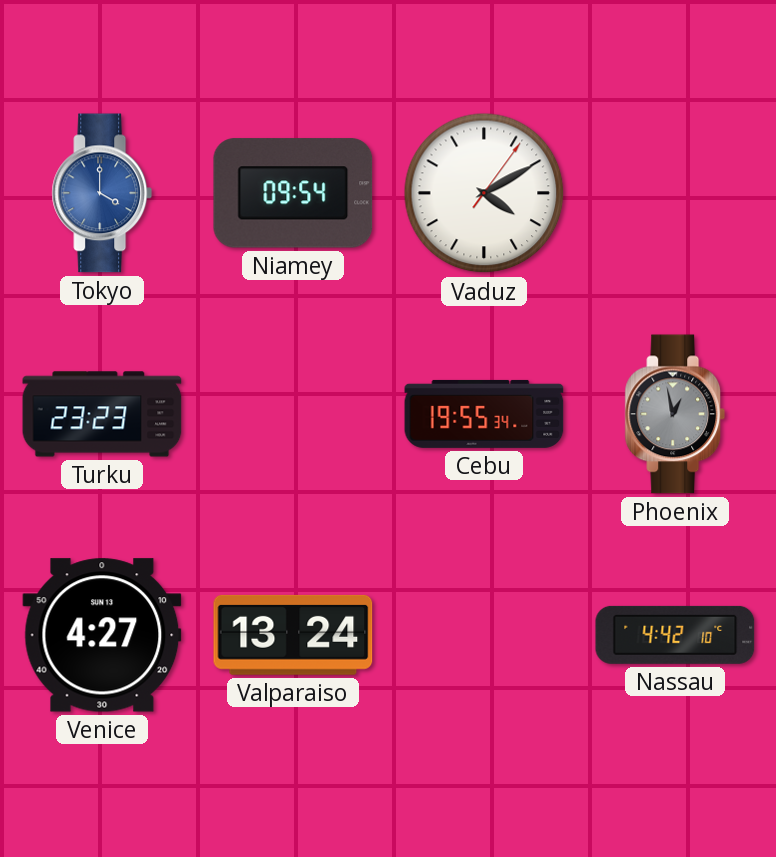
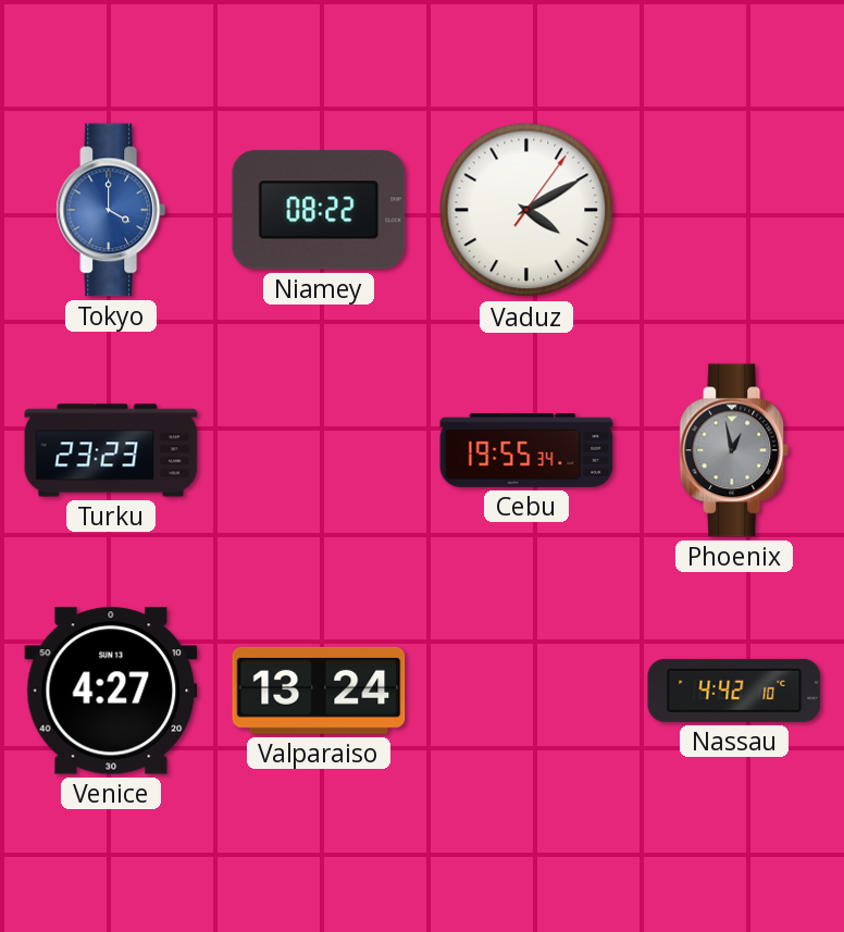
Niamey: 09:54 -> 08:22
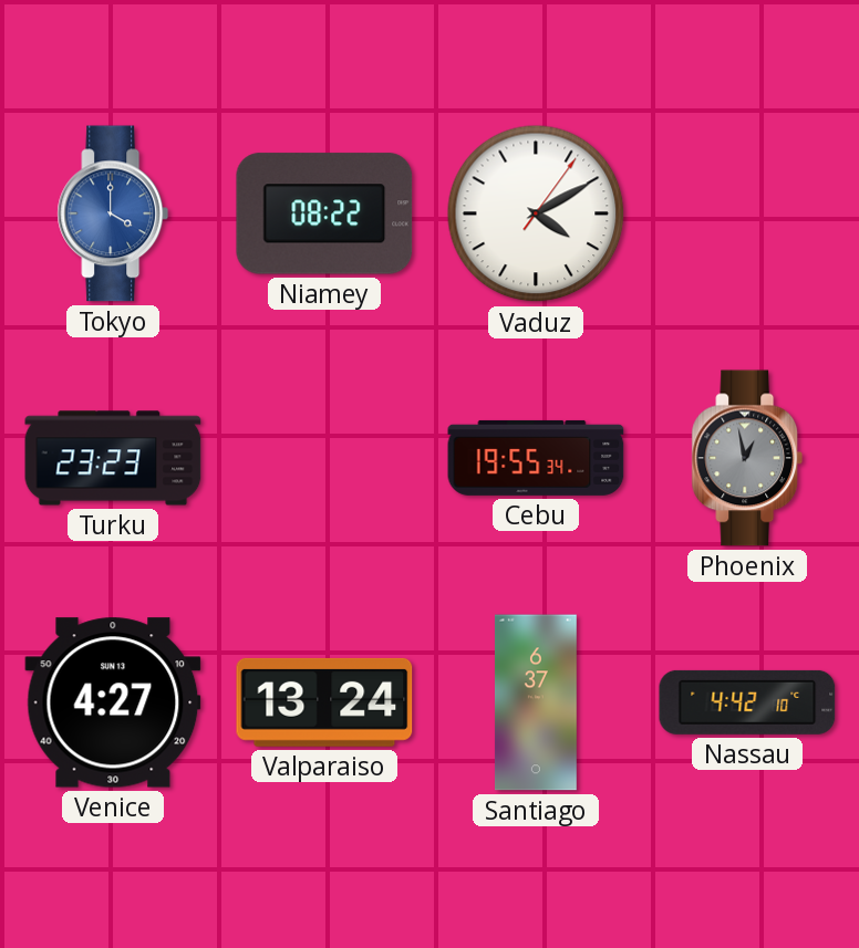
Santiago: none -> 6:37
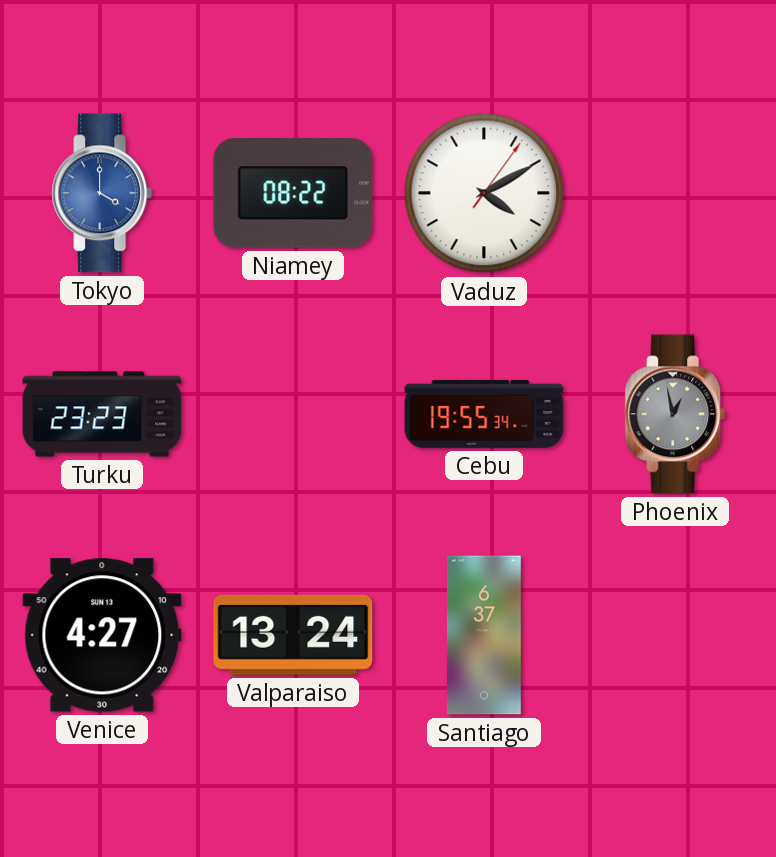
Nassau: 4:42 -> none
